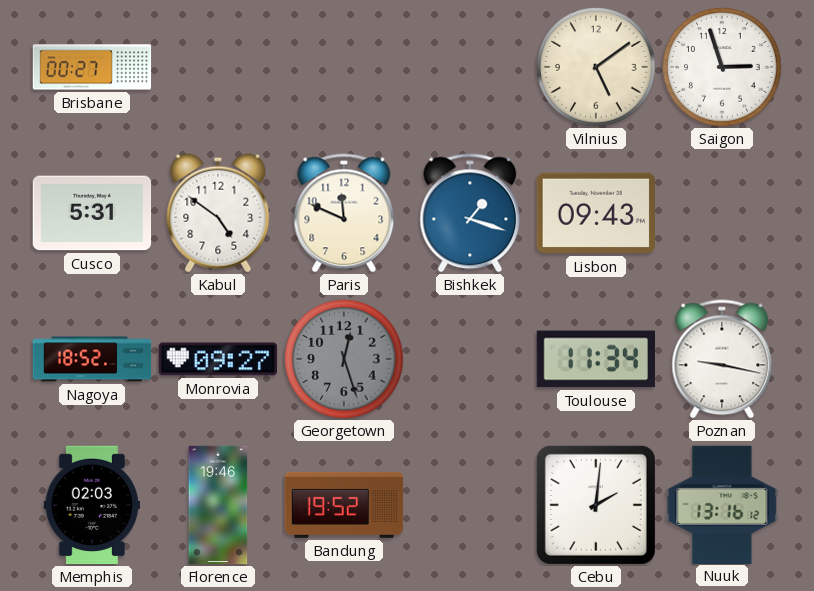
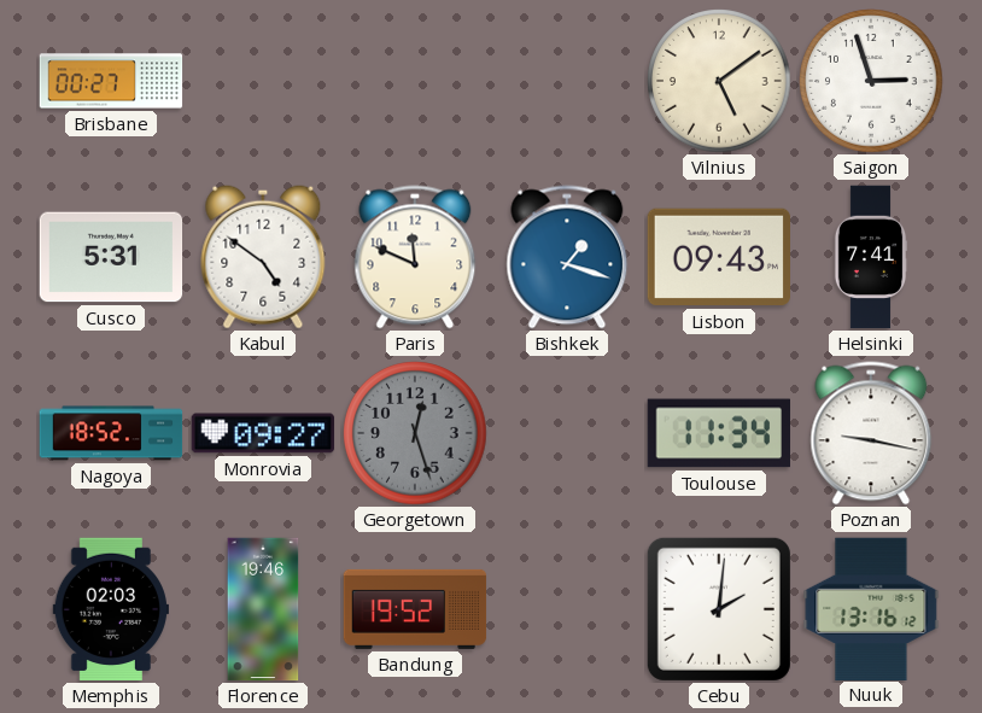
Helsinki: none -> 7:41
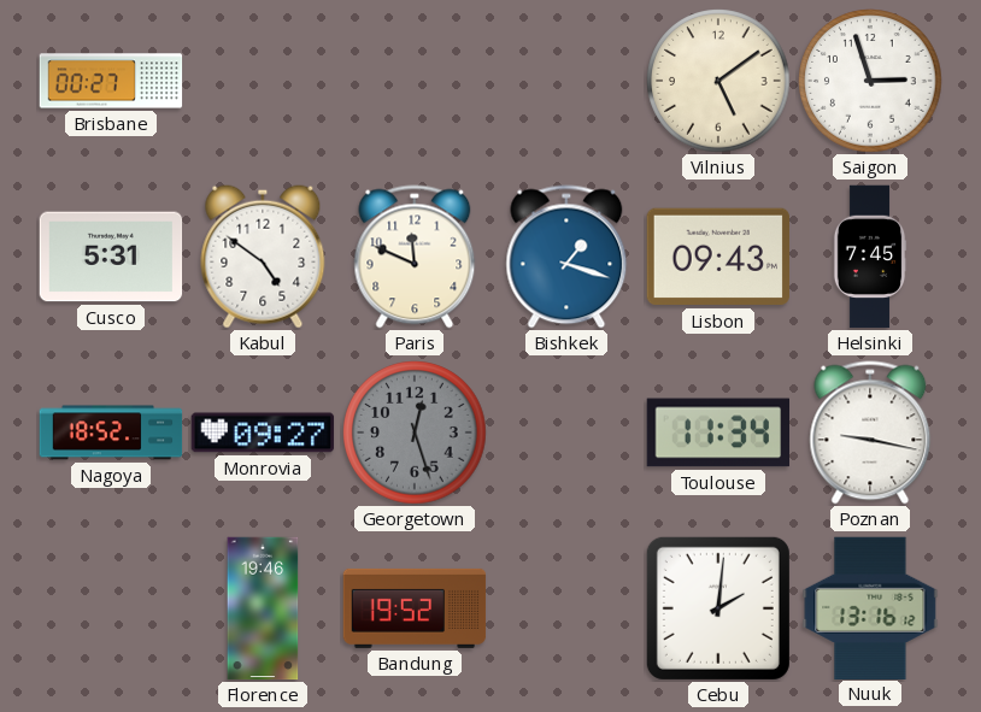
Helsinki: 7:41 -> 7:45
Memphis: 02:03 -> none
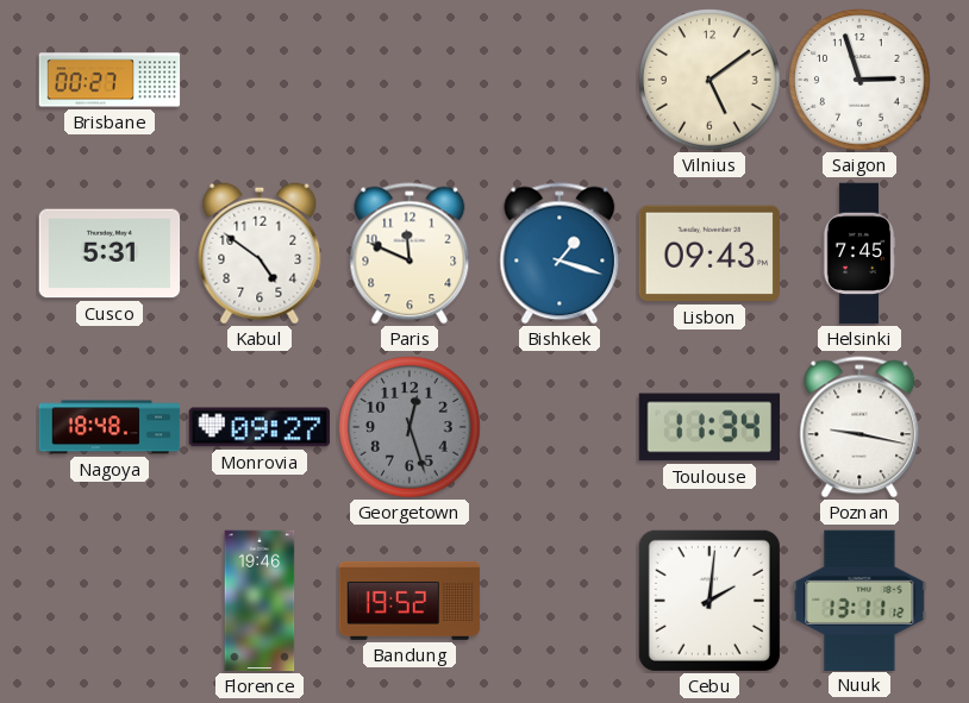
Nagoya: 18:52 -> 18:48
Nuuk: 13:16 -> 13:11
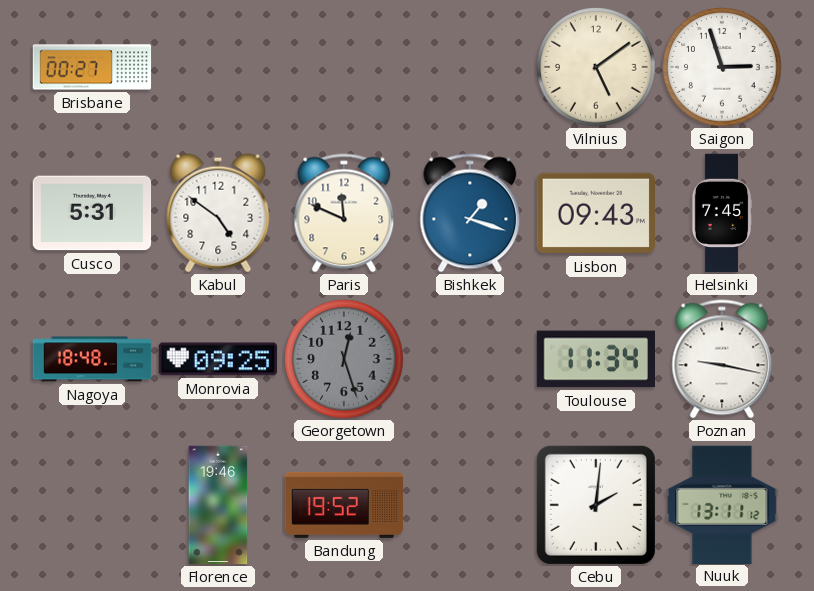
Monrovia: 09:27 -> 09:25
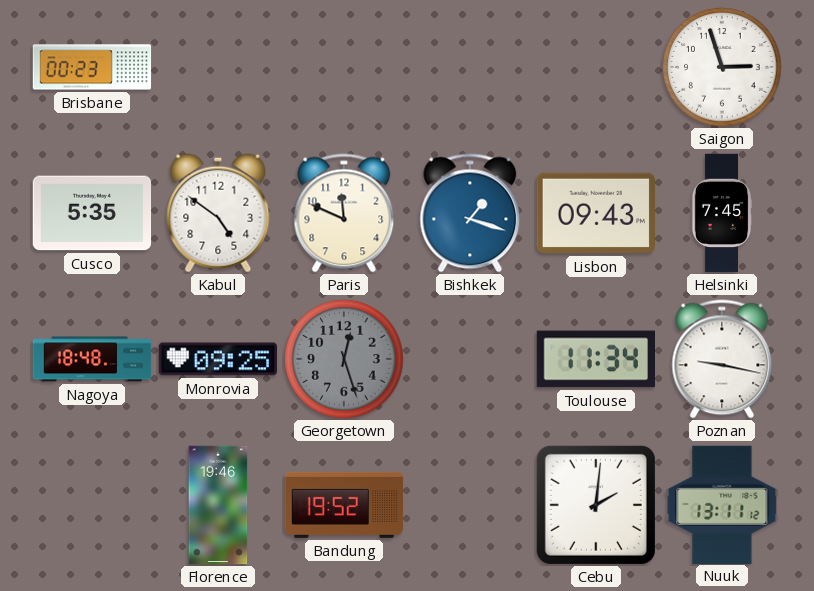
Brisbane: 00:27 -> 00:23
Vilnius: 5:09 -> none
Cusco: 5:31 -> 5:35
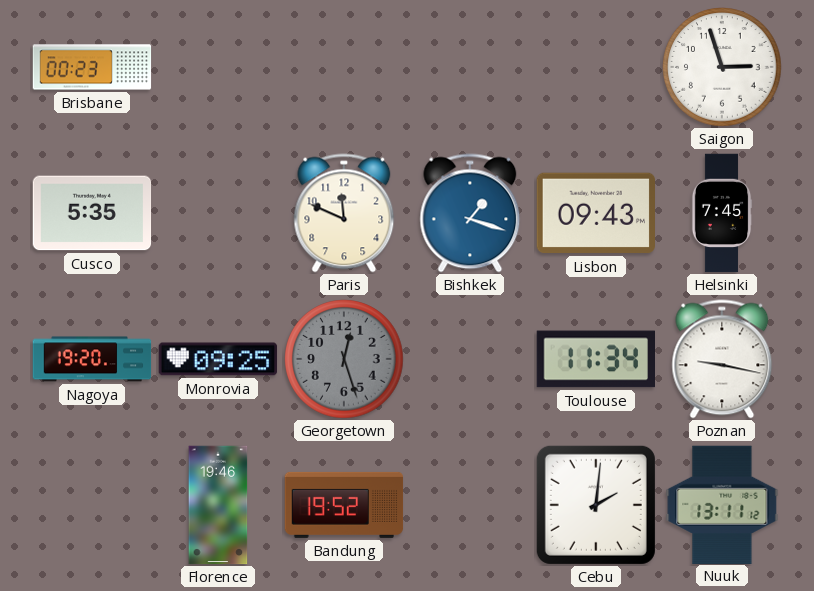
Kabul: 4:51 -> none
Nagoya: 18:48 -> 19:20
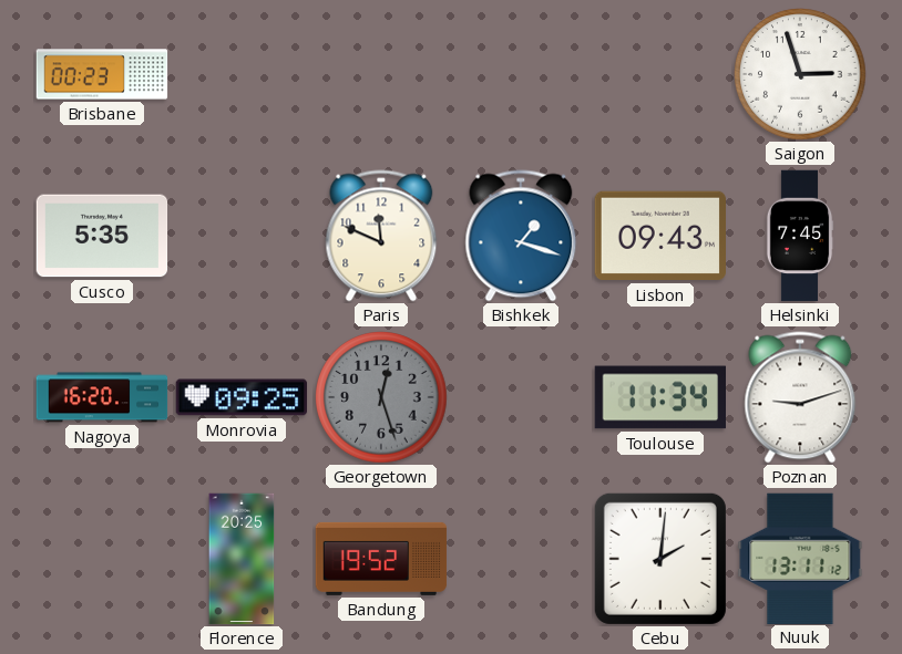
Nagoya: 19:20 -> 16:20
Poznan: 9:17 -> 9:12
Florence: 19:46 -> 20:25
